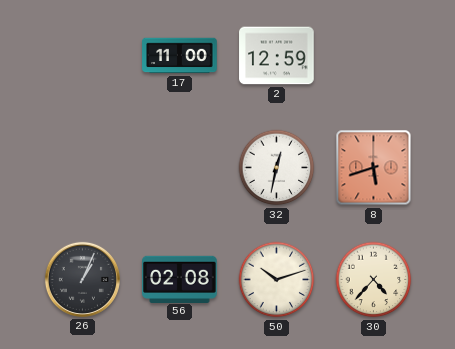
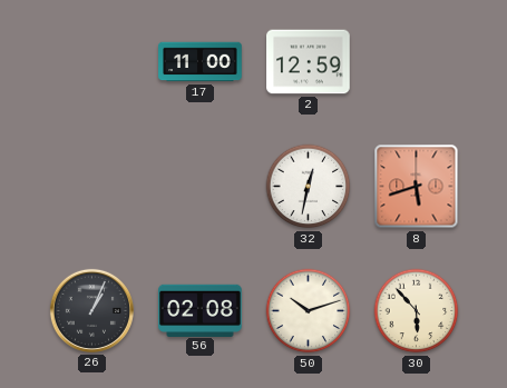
30: 4:37 -> 5:53
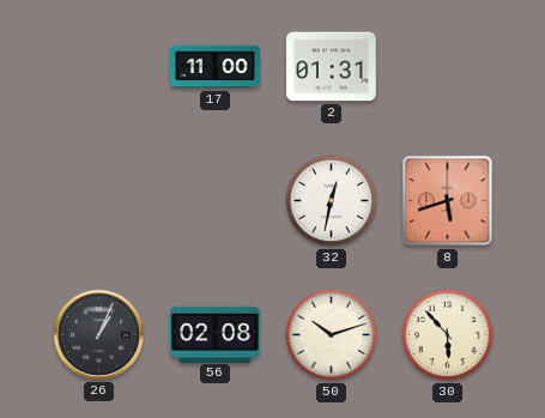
2: 12:59 -> 01:31
